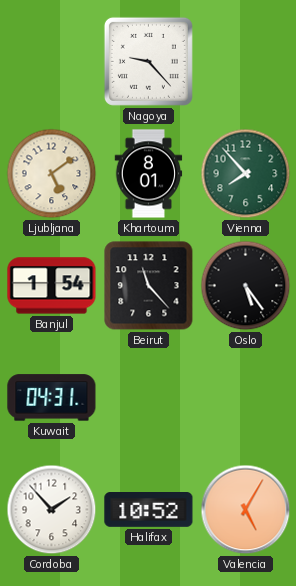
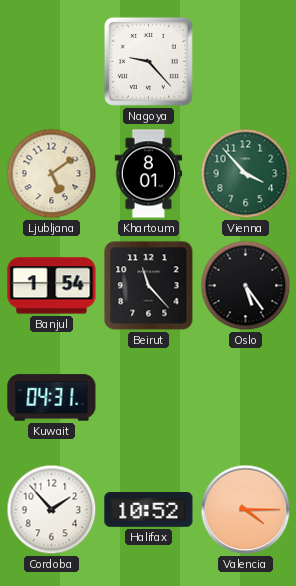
Vienna: 7:53 -> 3:53
Valencia: 5:05 -> 4:15
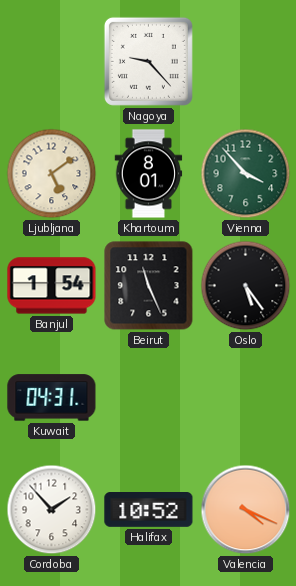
Beirut: 11:23 -> 11:26
Valencia: 4:15 -> 4:19
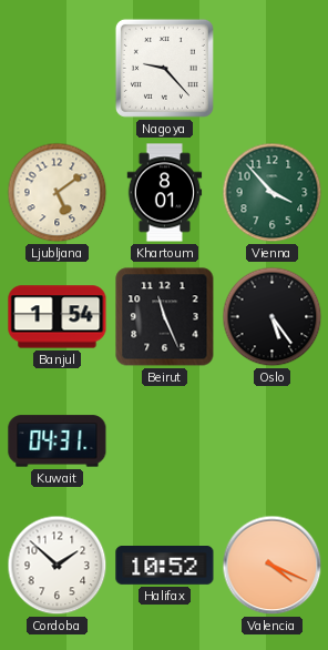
Cordoba: 1:53 -> 1:52
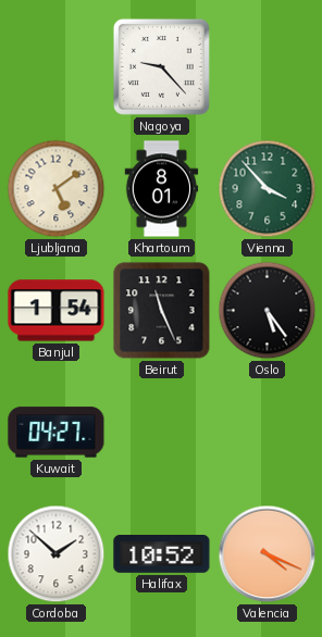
Kuwait: 04:31 -> 04:27
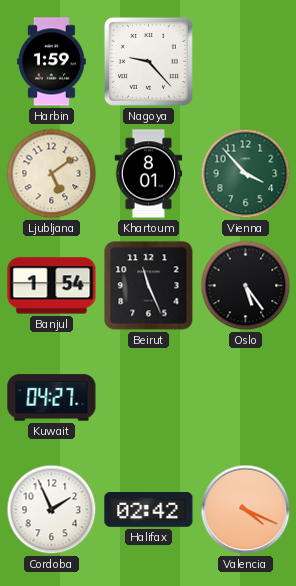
Harbin: none -> 1:59
Cordoba: 1:52 -> 1:56
Halifax: 10:52 -> 02:42
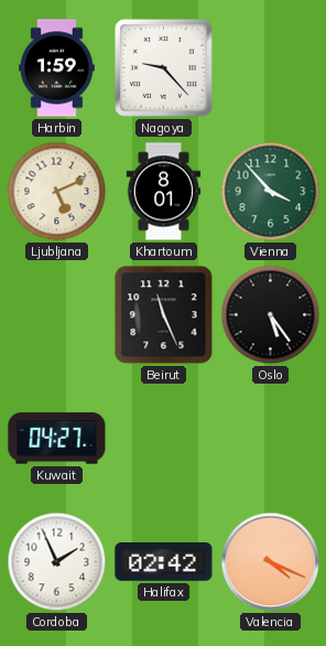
Ljubljana: 5:09 -> 5:11
Banjul: 1:54 -> none
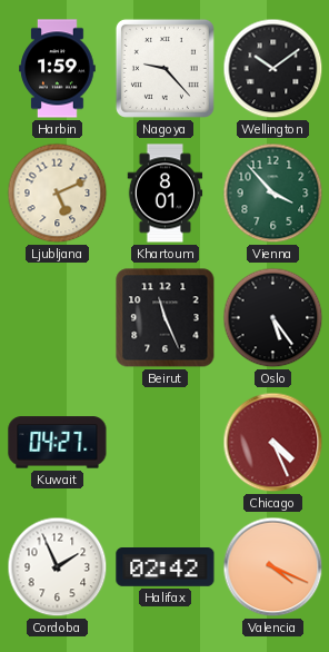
Wellington: none -> 10:09
Chicago: none -> 4:26
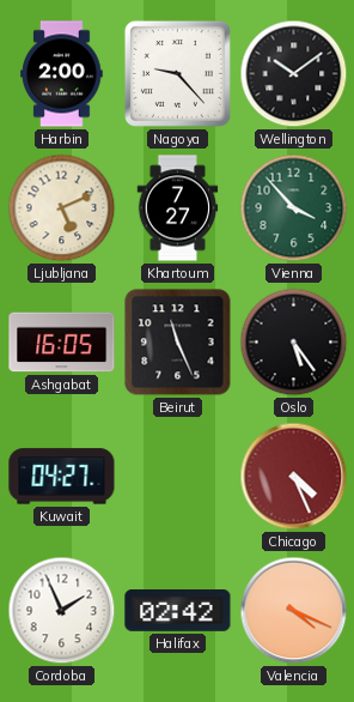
Harbin: 1:59 -> 2:00
Khartoum: 8:01 -> 7:27
Ashgabat: none -> 16:05
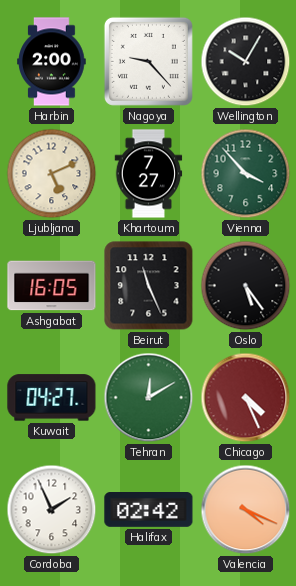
Wellington: 10:09 -> 10:05
Tehran: none -> 12:10
